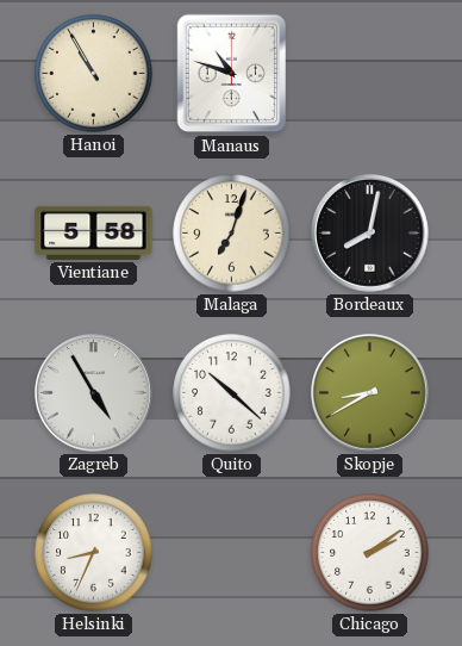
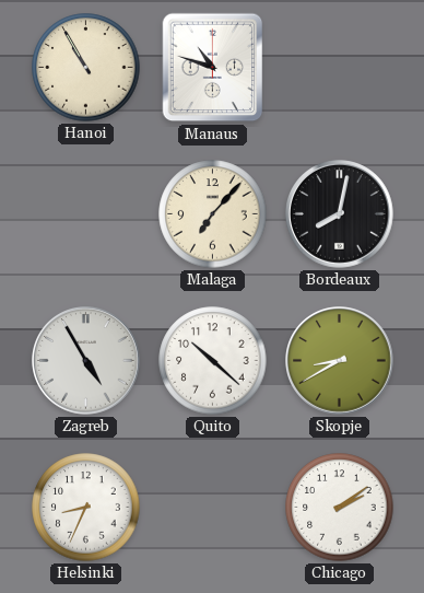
Vientiane: 5:58 -> none
Malaga: 7:03 -> 7:07
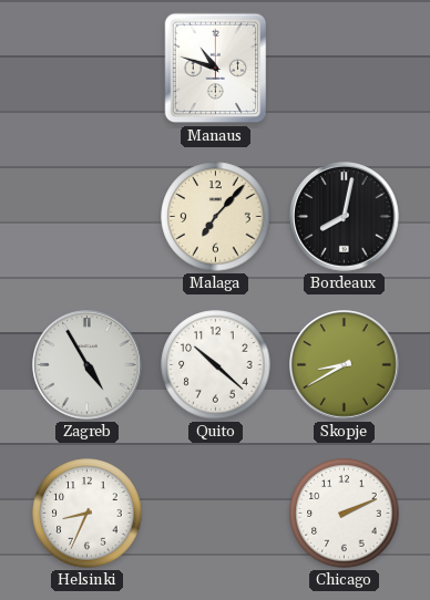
Hanoi: 10:55 -> none
Chicago: 2:09 -> 2:11
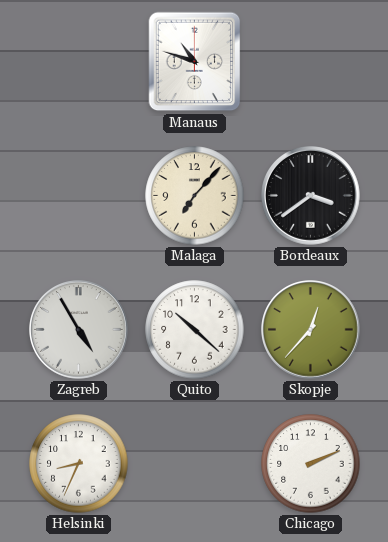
Bordeaux: 8:02 -> 3:39
Skopje: 8:40 -> 12:37
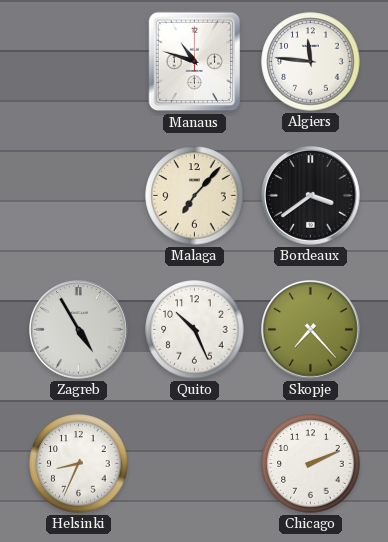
Algiers: none -> 11:46
Quito: 10:22 -> 10:26
Skopje: 12:37 -> 7:23
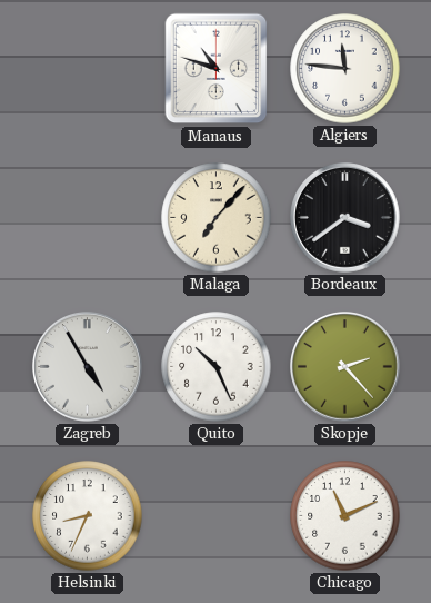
Skopje: 7:23 -> 2:23
Chicago: 2:11 -> 11:11
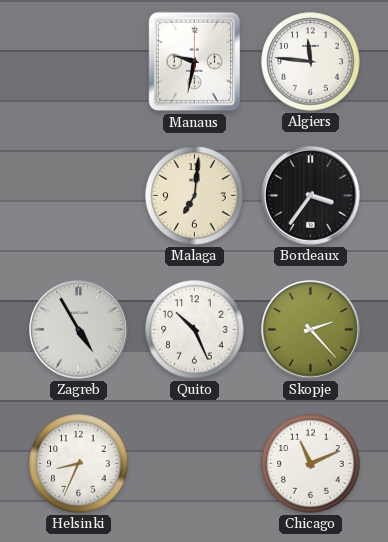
Manaus: 10:48 -> 9:32
Malaga: 7:07 -> 7:01
Bordeaux: 3:39 -> 3:36
